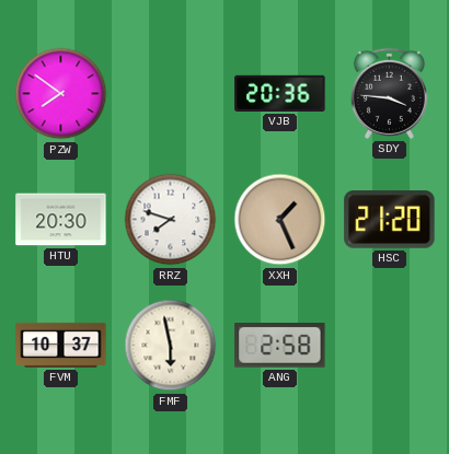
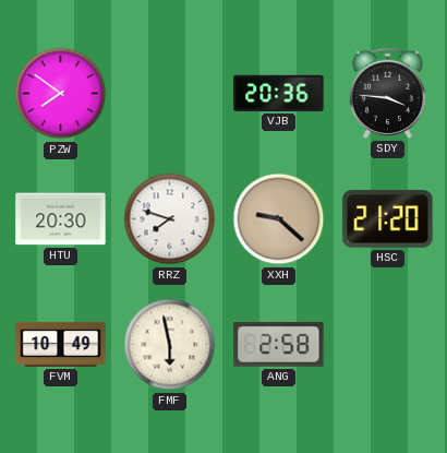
XXH: 1:26 -> 9:22
FVM: 10:37 -> 10:49
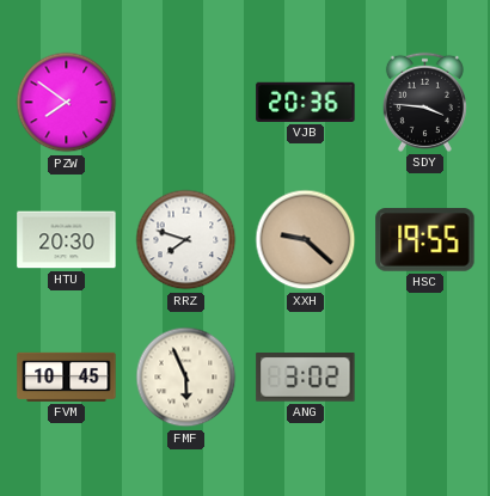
HSC: 21:20 -> 19:55
FVM: 10:49 -> 10:45
FMF: 5:58 -> 5:56
ANG: 2:58 -> 3:02
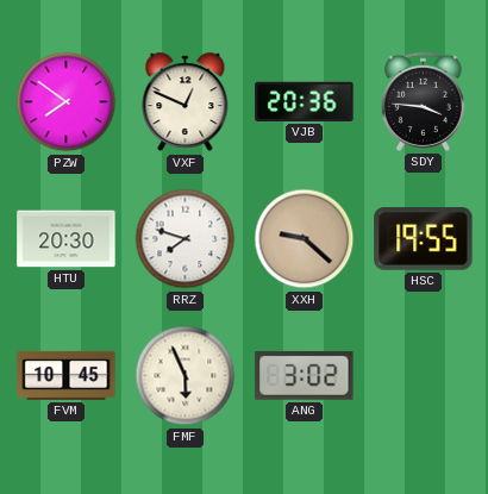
VXF: none -> 12:49
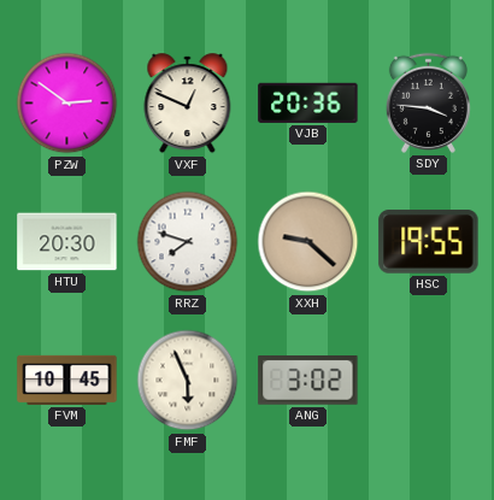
PZW: 7:51 -> 2:51
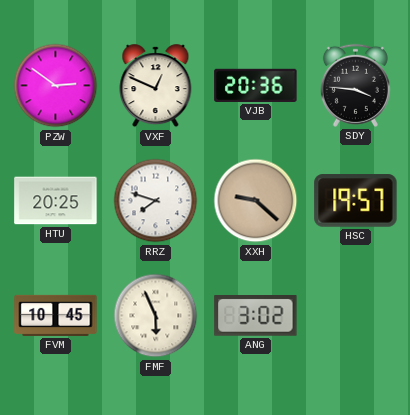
HTU: 20:30 -> 20:25
HSC: 19:55 -> 19:57
